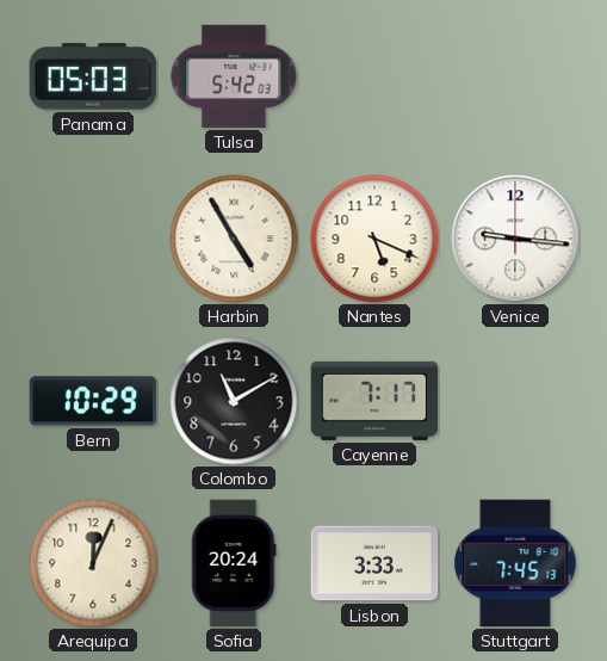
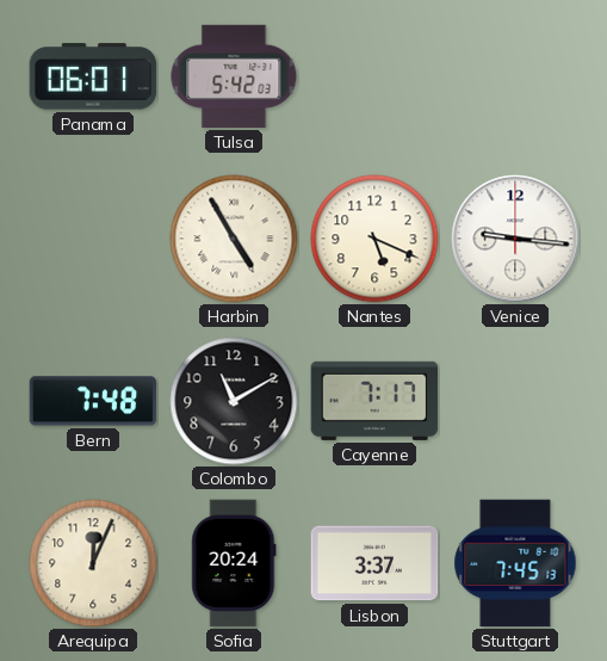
Panama: 05:03 -> 06:01
Bern: 10:29 -> 7:48
Lisbon: 3:33 -> 3:37
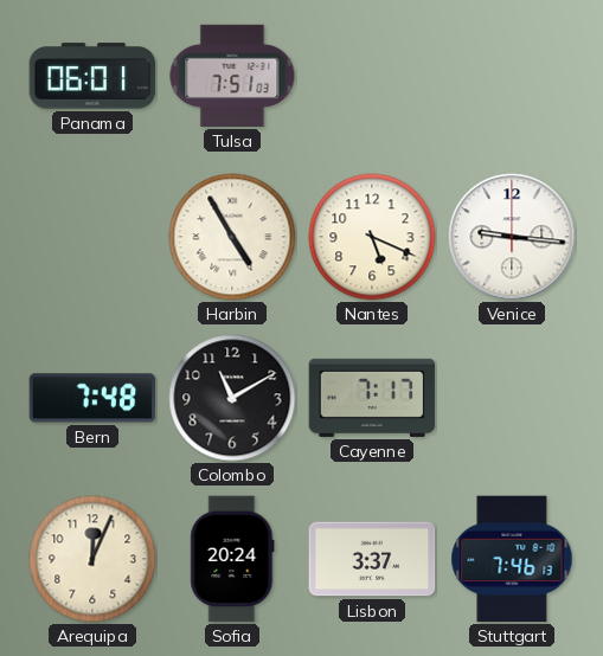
Tulsa: 5:42 -> 7:51
Stuttgart: 7:45 -> 7:46
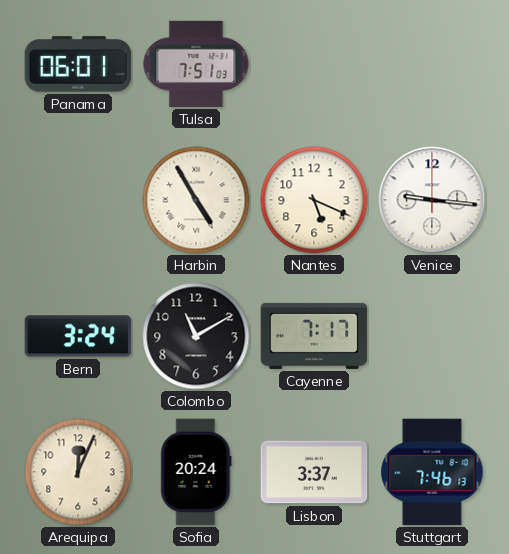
Bern: 7:48 -> 3:24
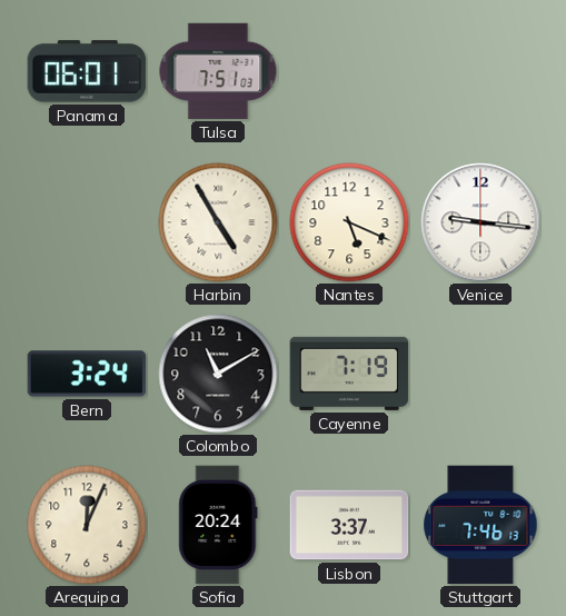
Cayenne: 7:17 -> 7:19
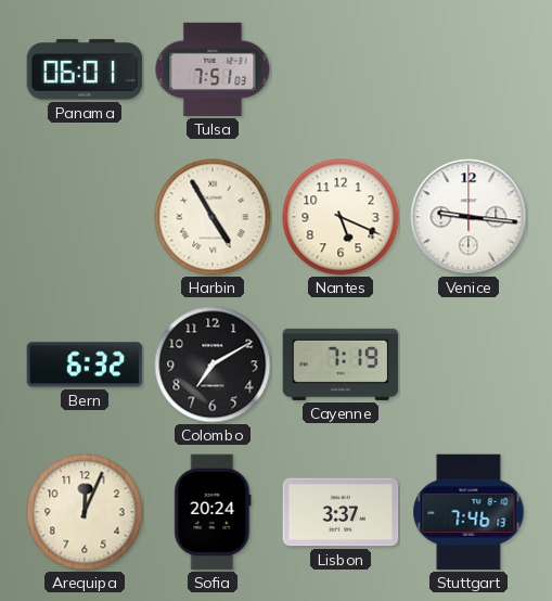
Bern: 3:24 -> 6:32
Colombo: 11:10 -> 7:10
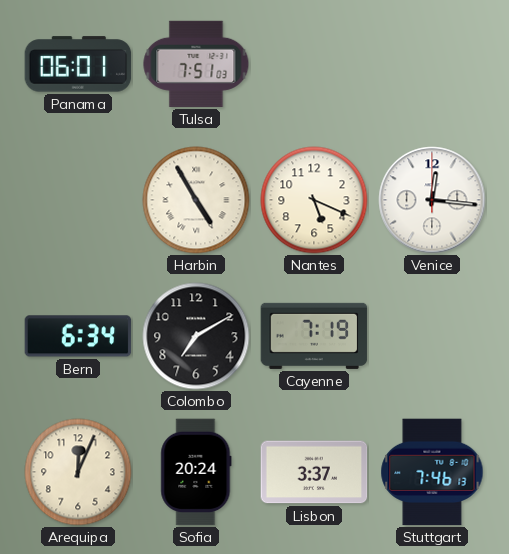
Venice: 9:16 -> 12:16
Bern: 6:32 -> 6:34
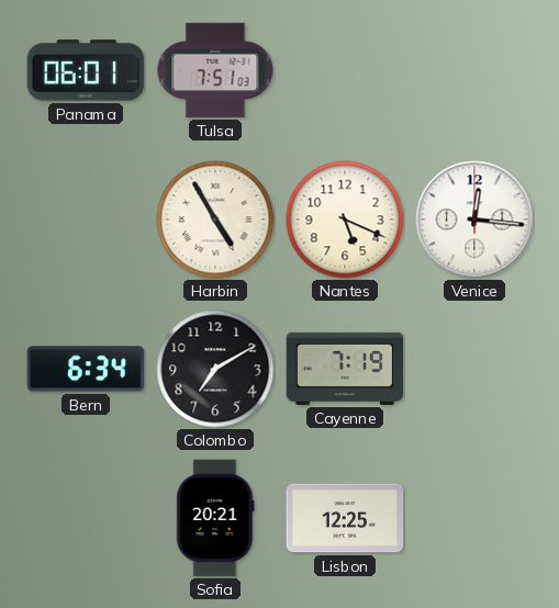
Arequipa: 12:04 -> none
Sofia: 20:24 -> 20:21
Lisbon: 3:37 -> 12:25
Stuttgart: 7:46 -> none
